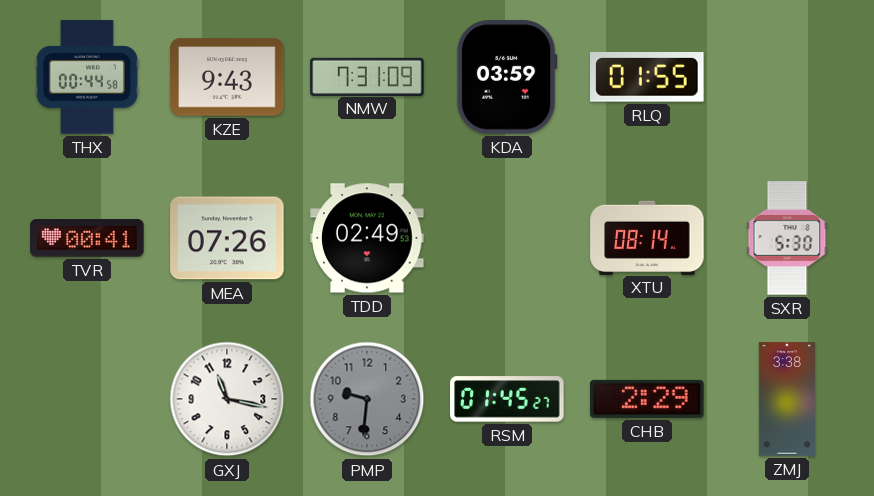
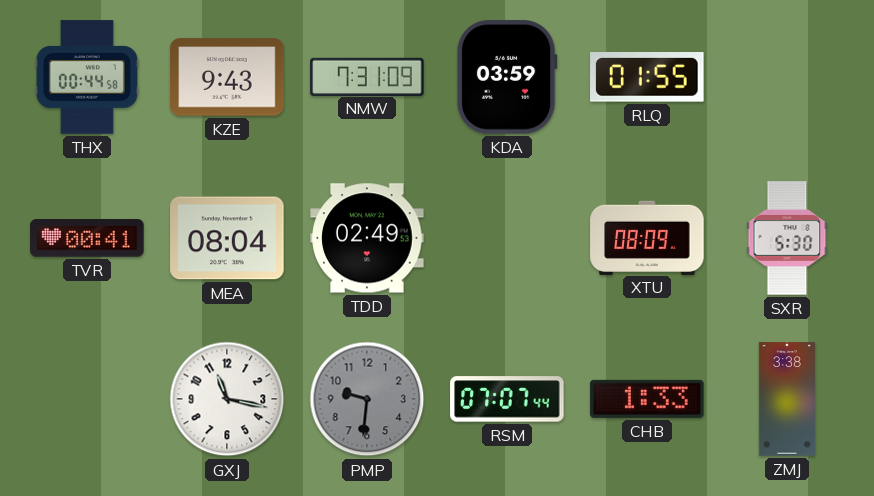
MEA: 07:26 -> 08:04
XTU: 08:14 -> 08:09
RSM: 01:45 -> 07:07
CHB: 2:29 -> 1:33
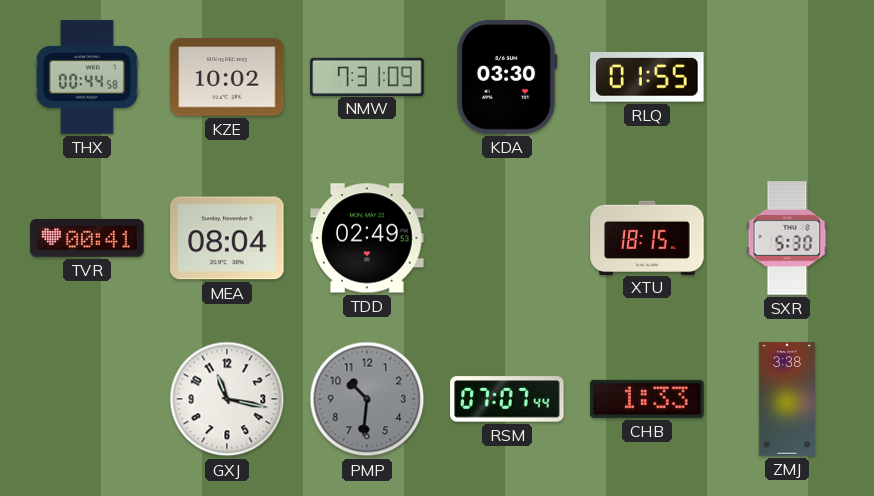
KZE: 9:43 -> 10:02
KDA: 03:59 -> 03:30
XTU: 08:09 -> 18:15
PMP: 9:31 -> 10:31
